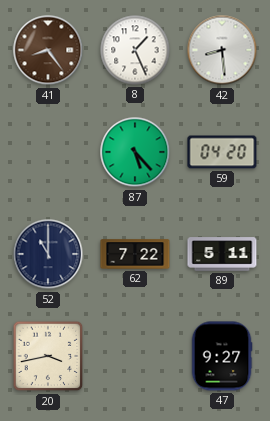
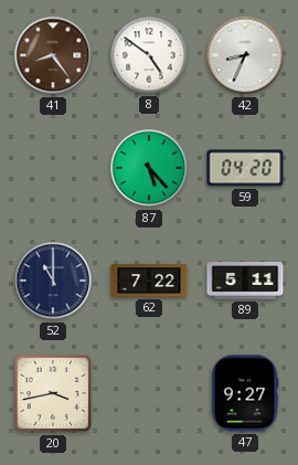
8: 1:26 -> 4:51
42: 8:29 -> 8:34
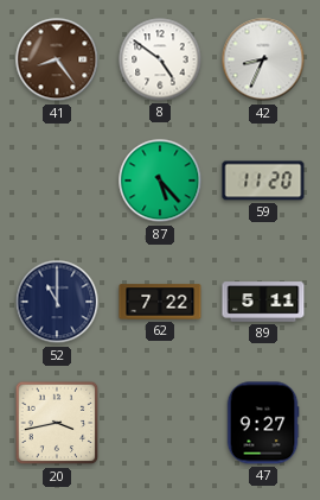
59: 04:20 -> 11:20
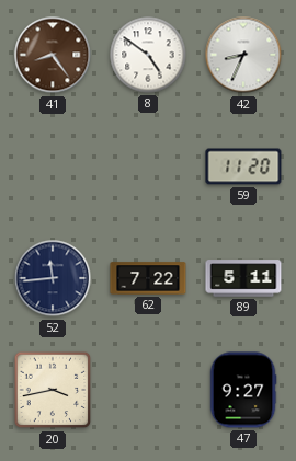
87: 5:23 -> none
52: 11:00 -> 11:44
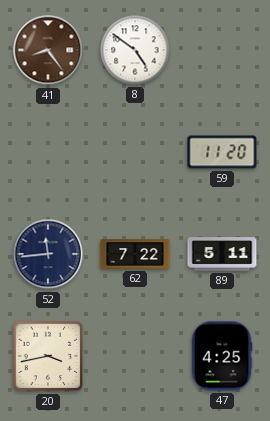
42: 8:34 -> none
47: 9:27 -> 4:25
